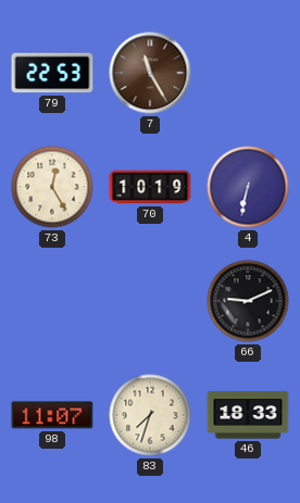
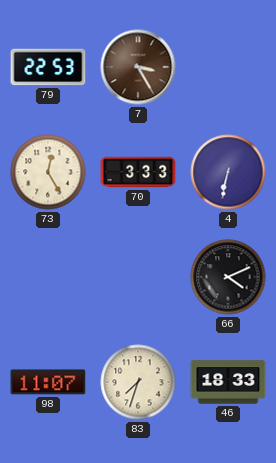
7: 11:25 -> 3:25
70: 10:19 -> 3:33
66: 9:11 -> 4:11
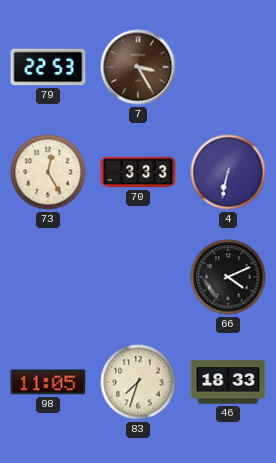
98: 11:07 -> 11:05
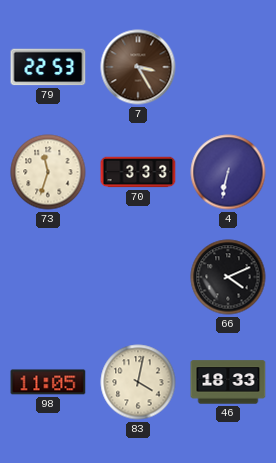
73: 12:25 -> 11:33
83: 7:33 -> 4:02
